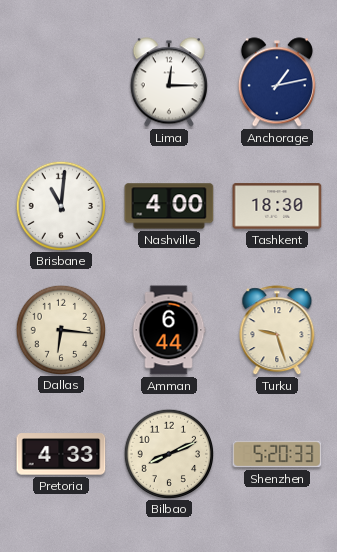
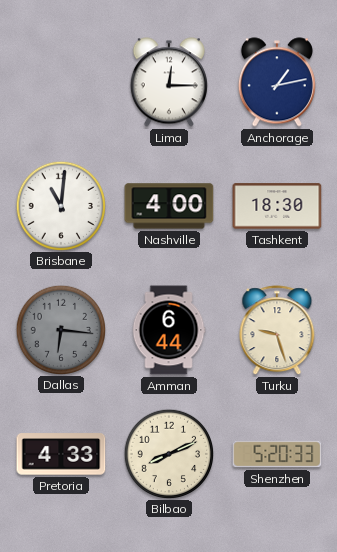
Dallas dial: cream -> grey
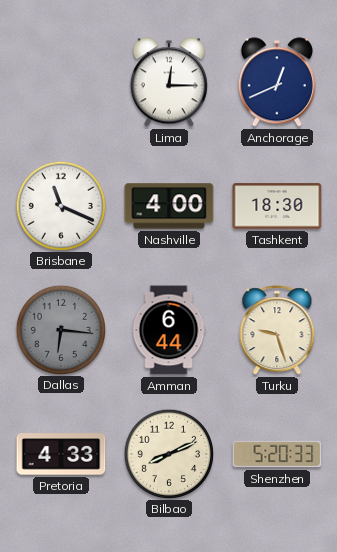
Anchorage: 1:13 -> 12:41
Brisbane: 11:01 -> 11:19
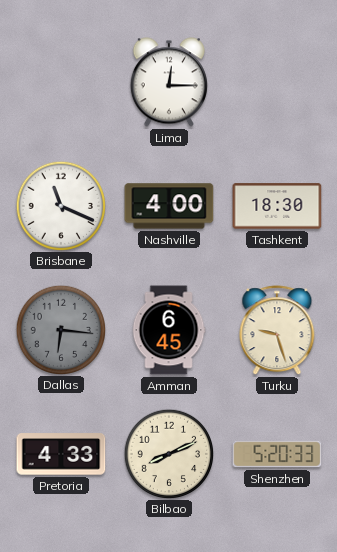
Anchorage: 12:41 -> none
Amman: 6:44 -> 6:45
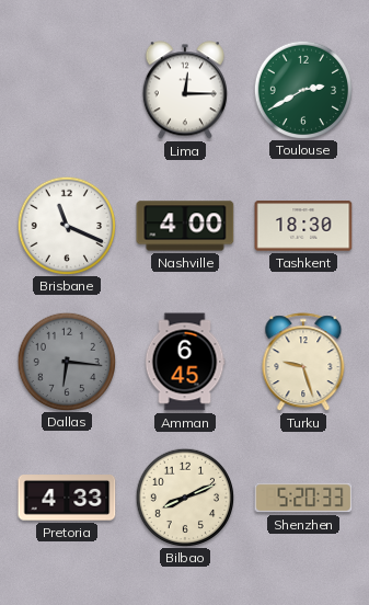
Toulouse: none -> 2:40
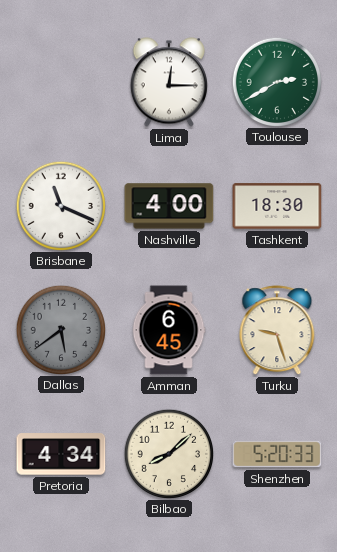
Dallas: 6:16 -> 5:39
Pretoria: 4:33 -> 4:34
Bilbao: 8:11 -> 8:08
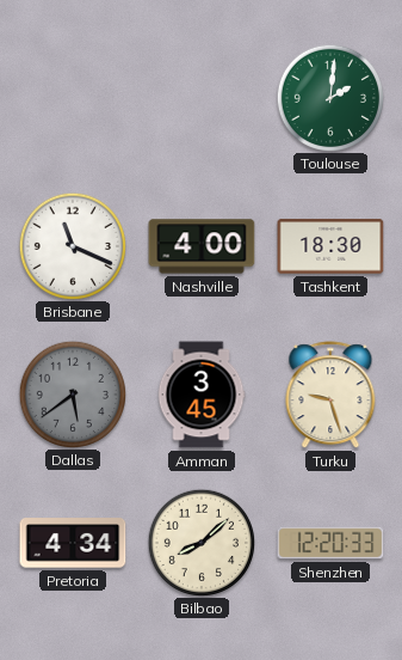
Lima: 12:15 -> none
Toulouse: 2:40 -> 2:01
Amman: 6:45 -> 3:45
Shenzhen: 5:20 -> 12:20
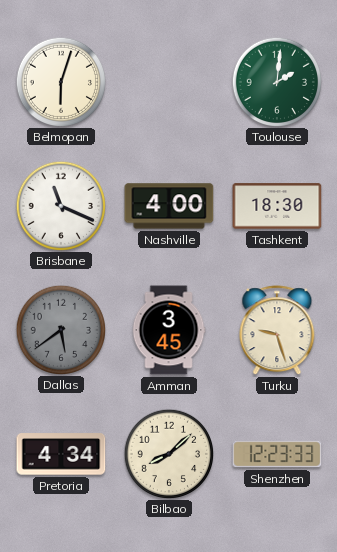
Belmopan: none -> 6:03
Shenzhen: 12:20 -> 12:23
